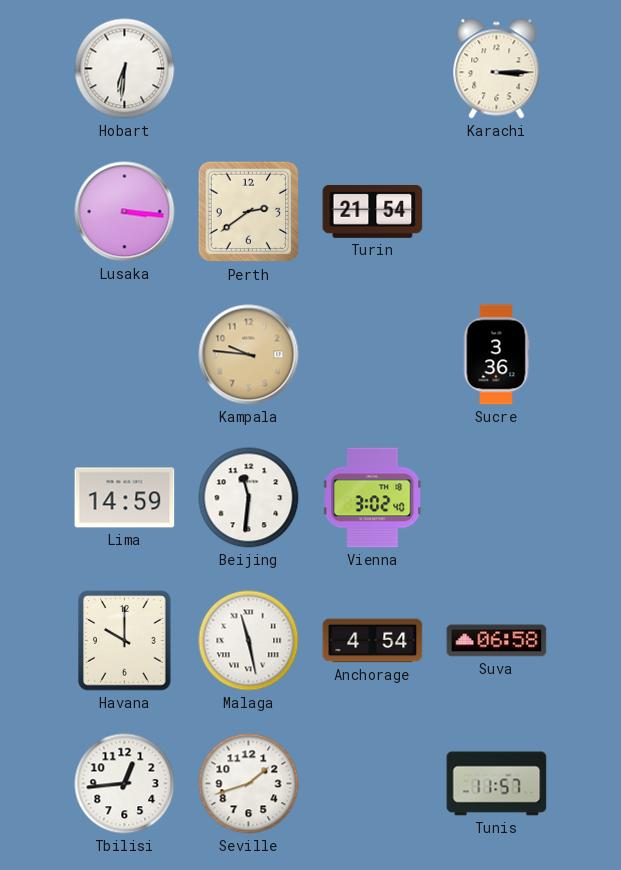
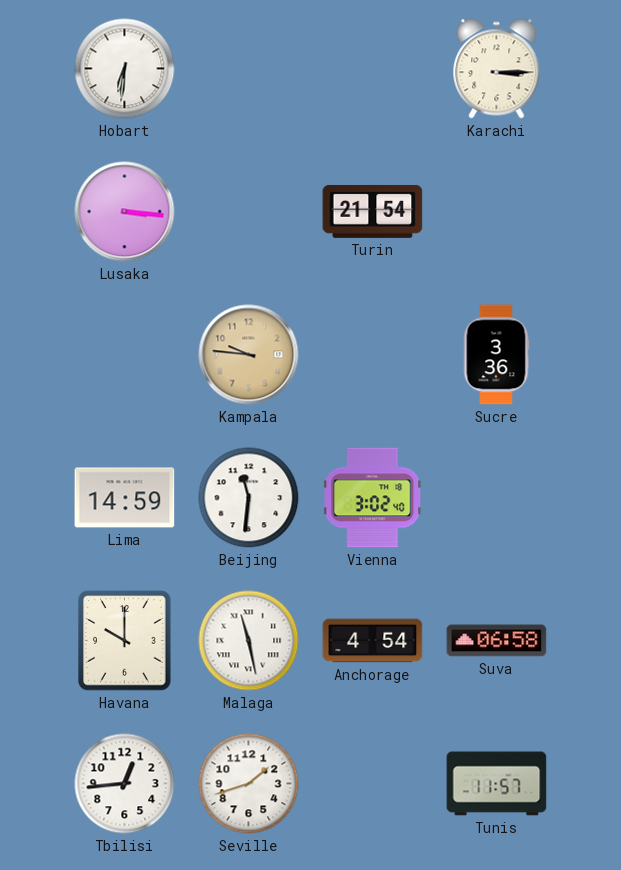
Perth: 2:39 -> none
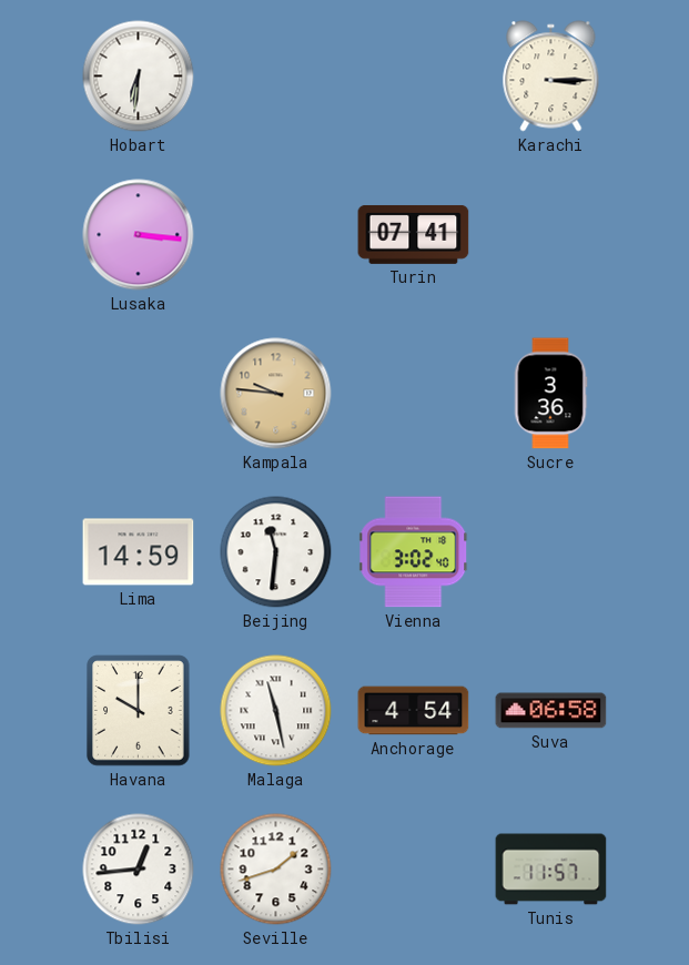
Turin: 21:54 -> 07:41
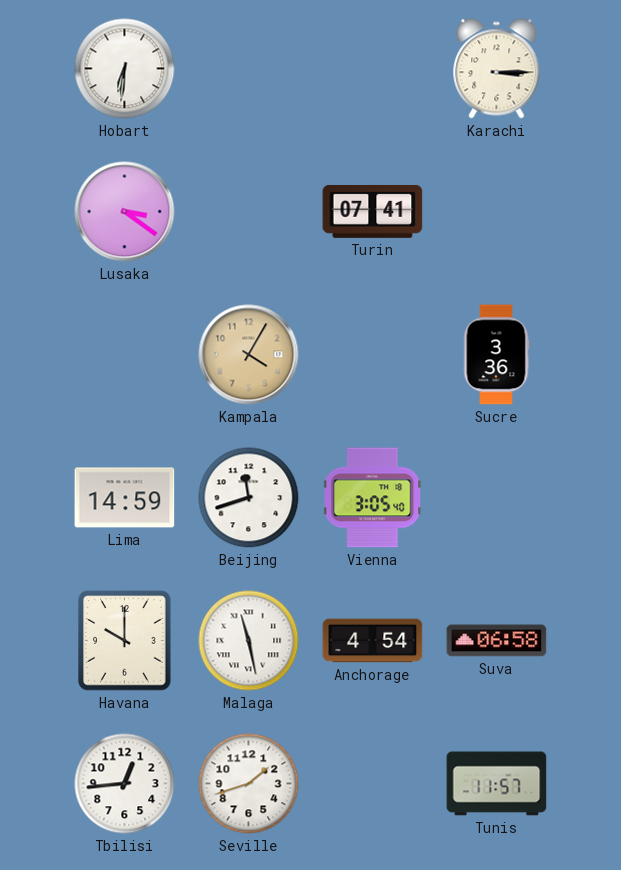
Lusaka: 3:16 -> 3:21
Kampala: 9:46 -> 4:05
Beijing: 11:31 -> 11:42
Vienna: 3:02 -> 3:05
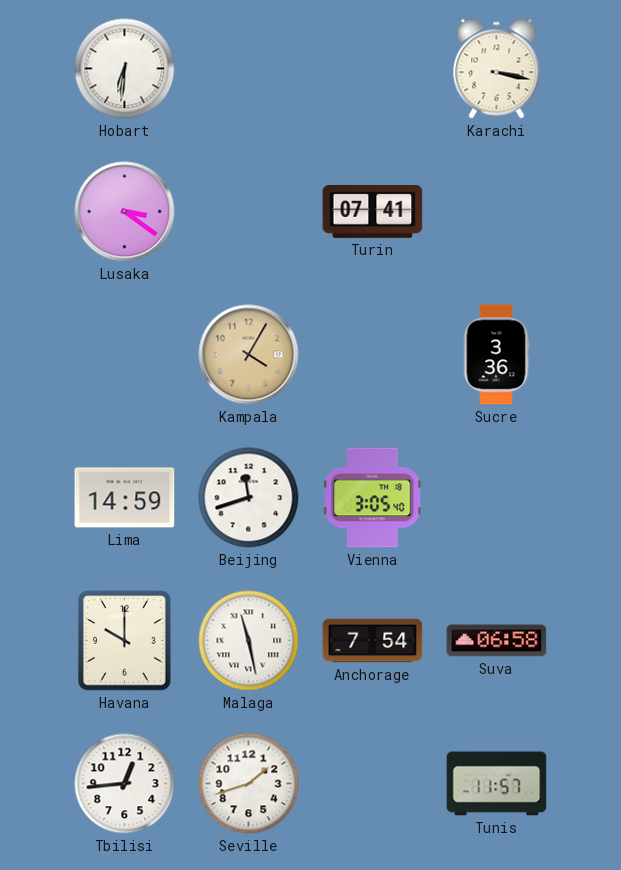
Karachi: 3:15 -> 3:17
Anchorage: 4:54 -> 7:54
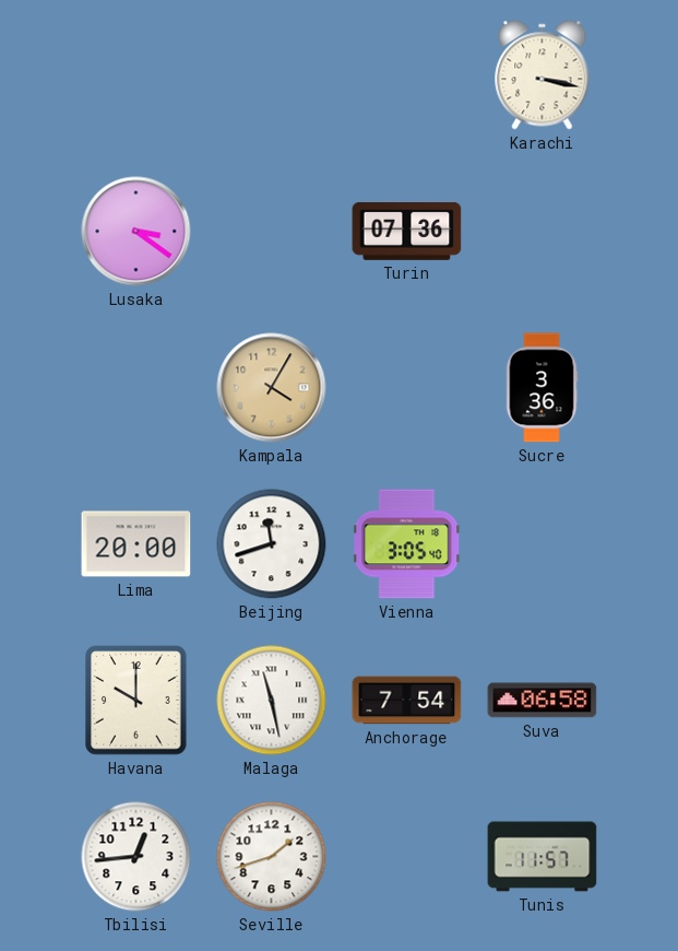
Hobart: 6:31 -> none
Turin: 07:41 -> 07:36
Lima: 14:59 -> 20:00
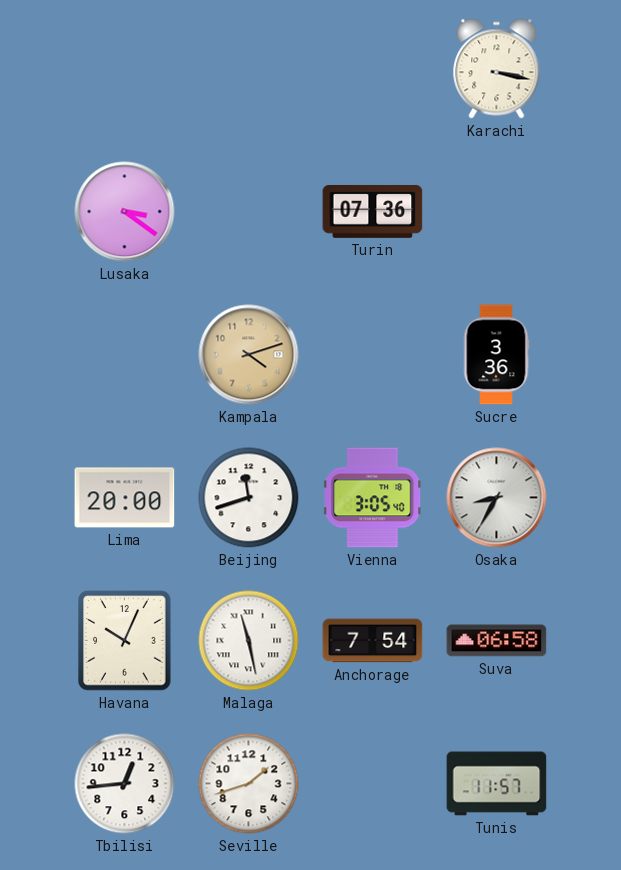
Kampala: 4:05 -> 4:12
Osaka: none -> 8:35
Havana: 10:00 -> 10:04
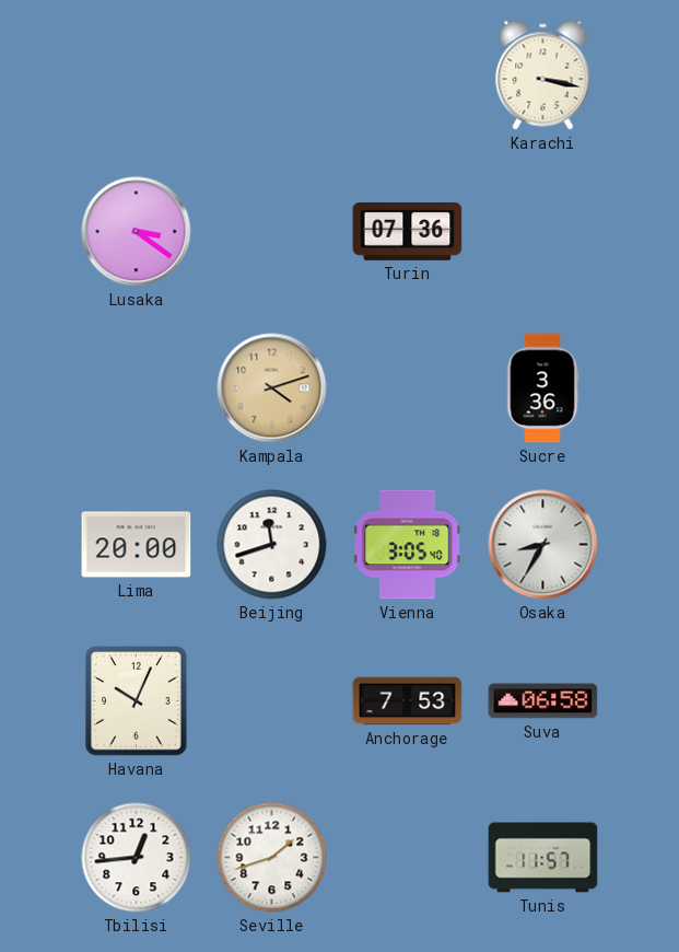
Malaga: 11:28 -> none
Anchorage: 7:54 -> 7:53
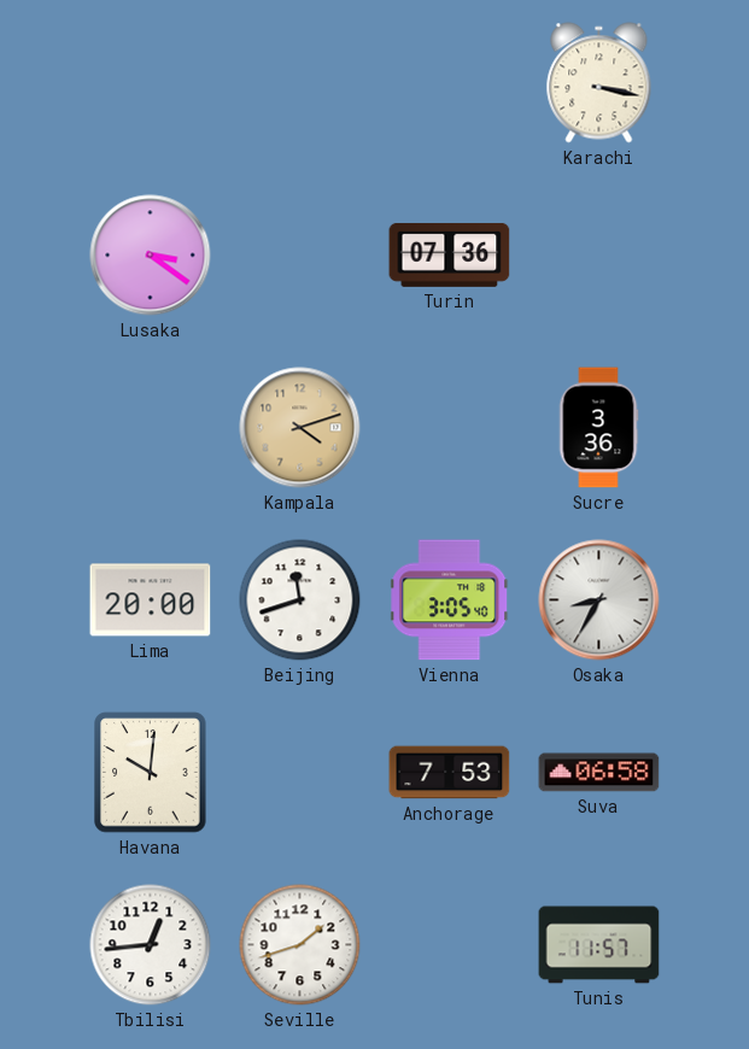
Havana: 10:04 -> 10:01
